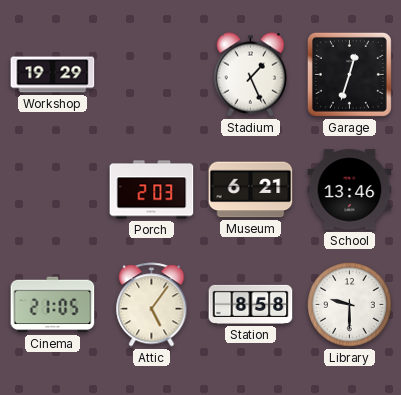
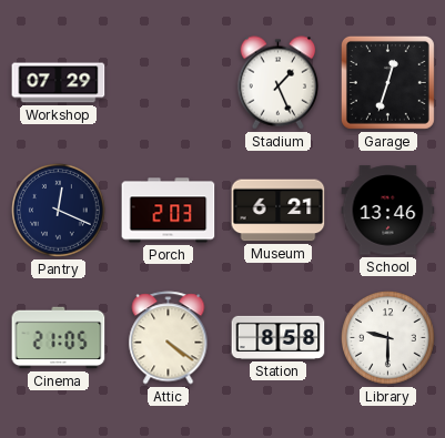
Workshop: 19:29 -> 07:29
Pantry: none -> 12:19
Attic: 5:06 -> 4:21
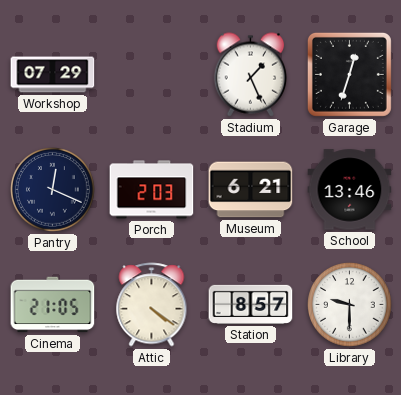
Station: 8:58 -> 8:57
